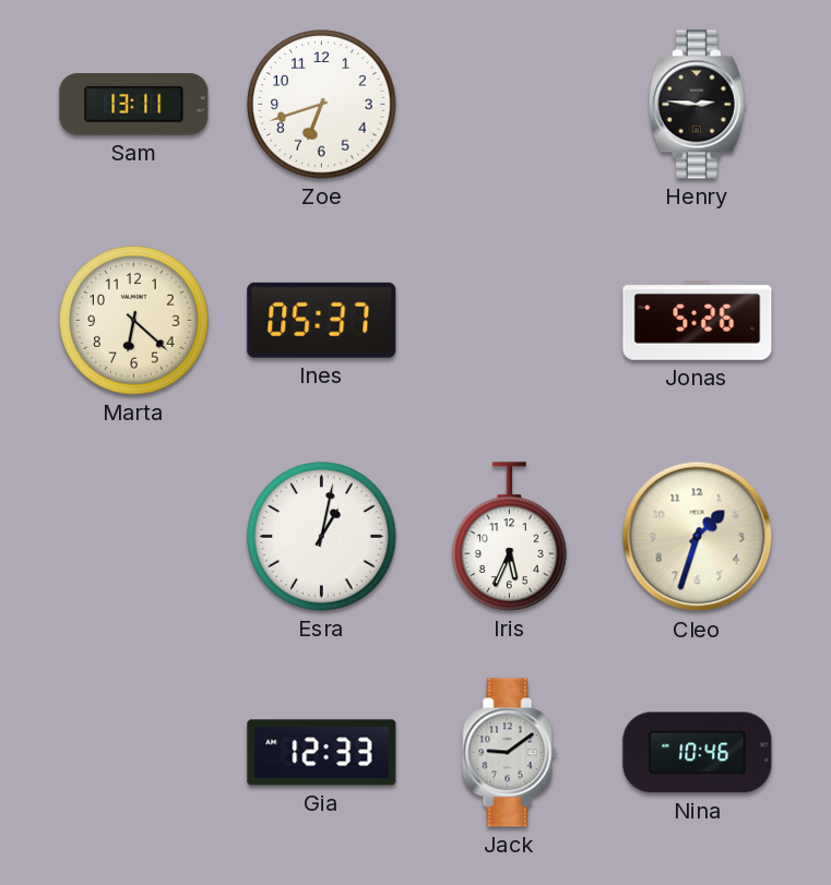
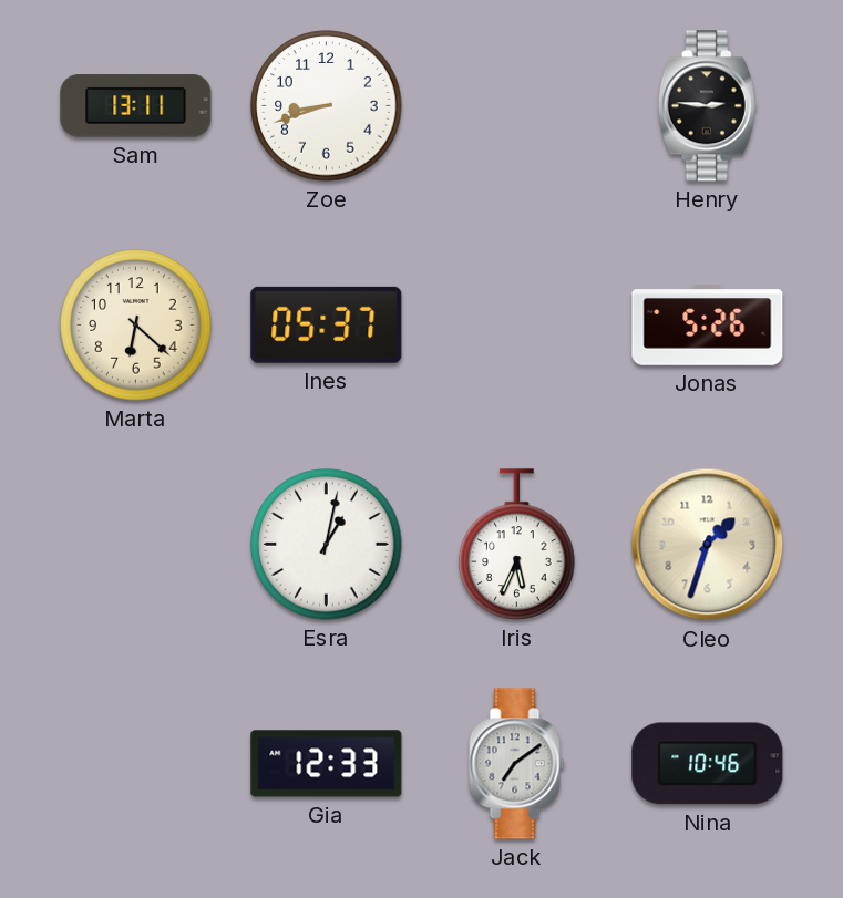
Zoe: 6:42 -> 8:42
Jack: 9:09 -> 7:09
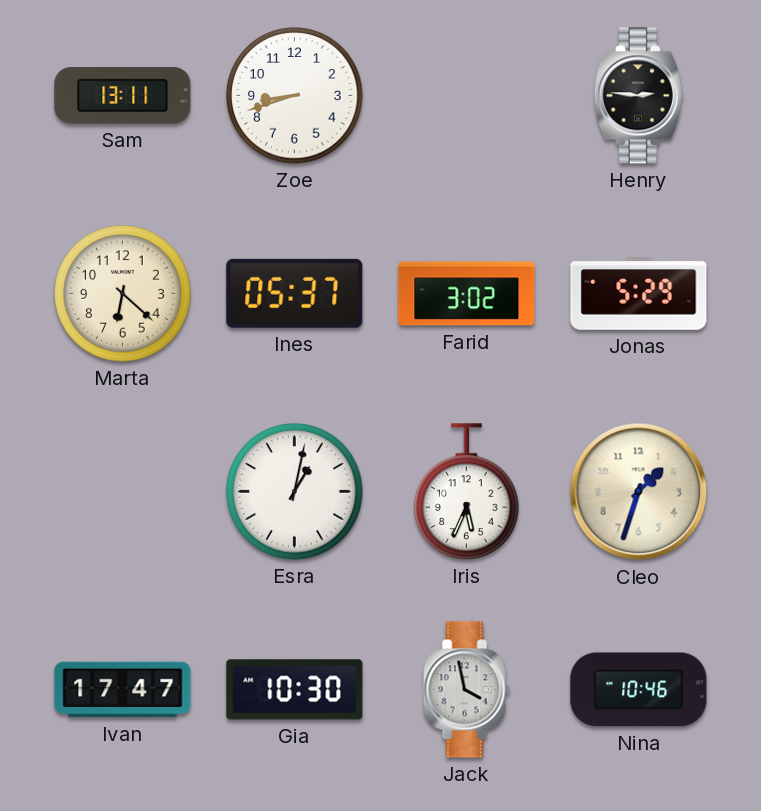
Farid: none -> 3:02
Jonas: 5:26 -> 5:29
Ivan: none -> 17:47
Gia: 12:33 -> 10:30
Jack: 7:09 -> 3:58
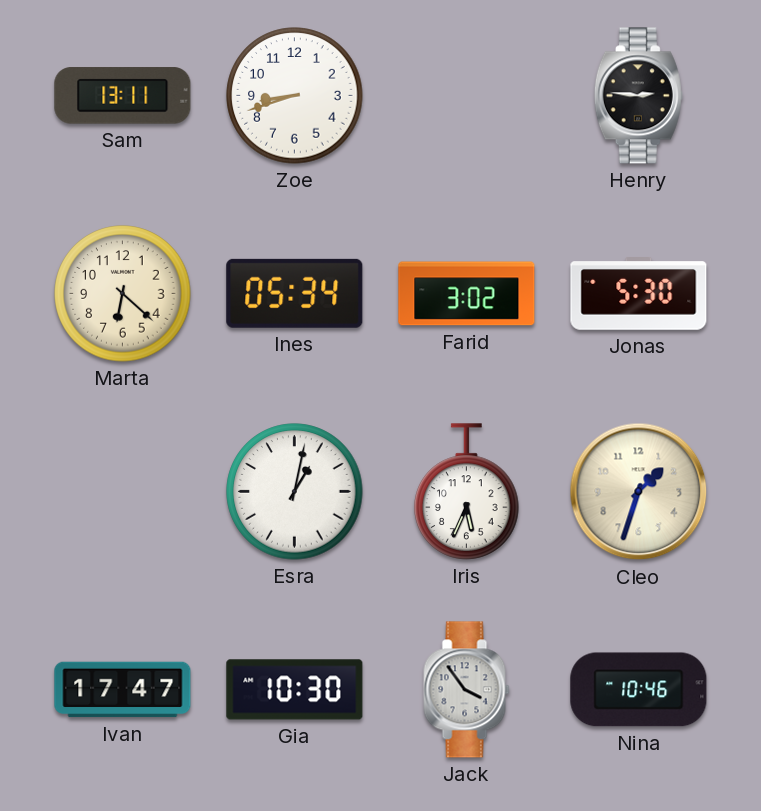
Ines: 05:37 -> 05:34
Jonas: 5:29 -> 5:30
Jack: 3:58 -> 3:54
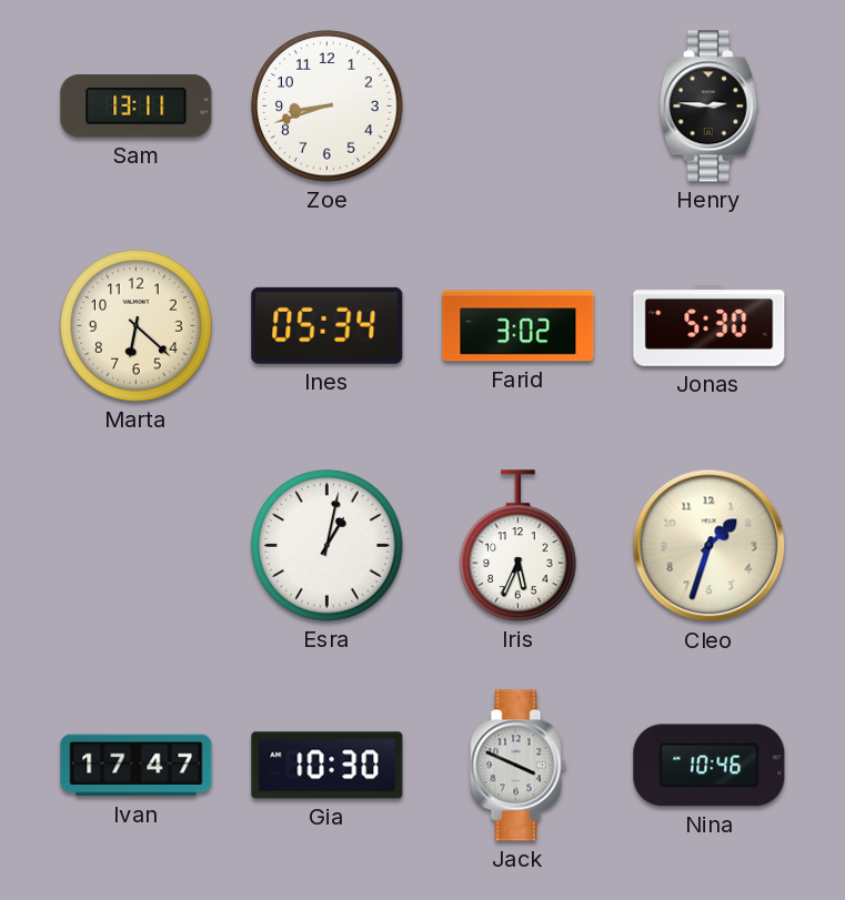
Jack: 3:54 -> 3:49
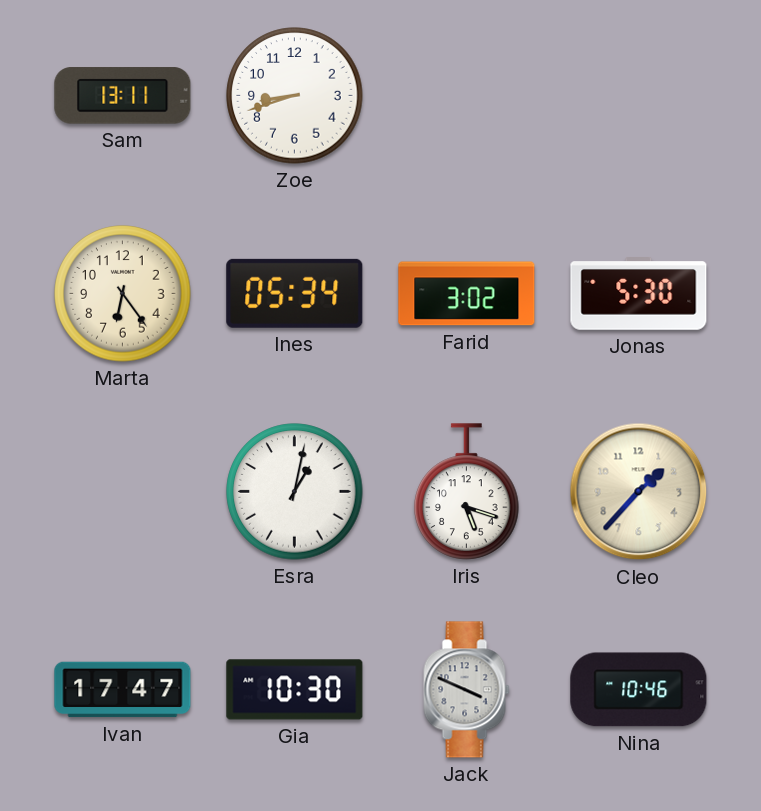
Henry: 2:46 -> none
Marta: 6:22 -> 6:24
Iris: 5:34 -> 5:18
Cleo: 1:33 -> 1:37
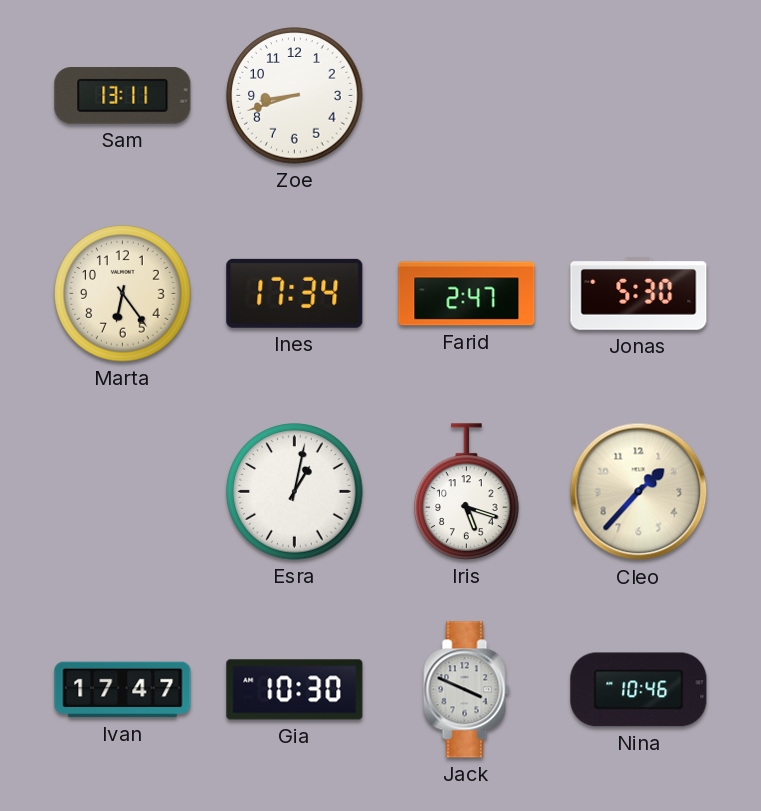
Ines: 05:34 -> 17:34
Farid: 3:02 -> 2:47
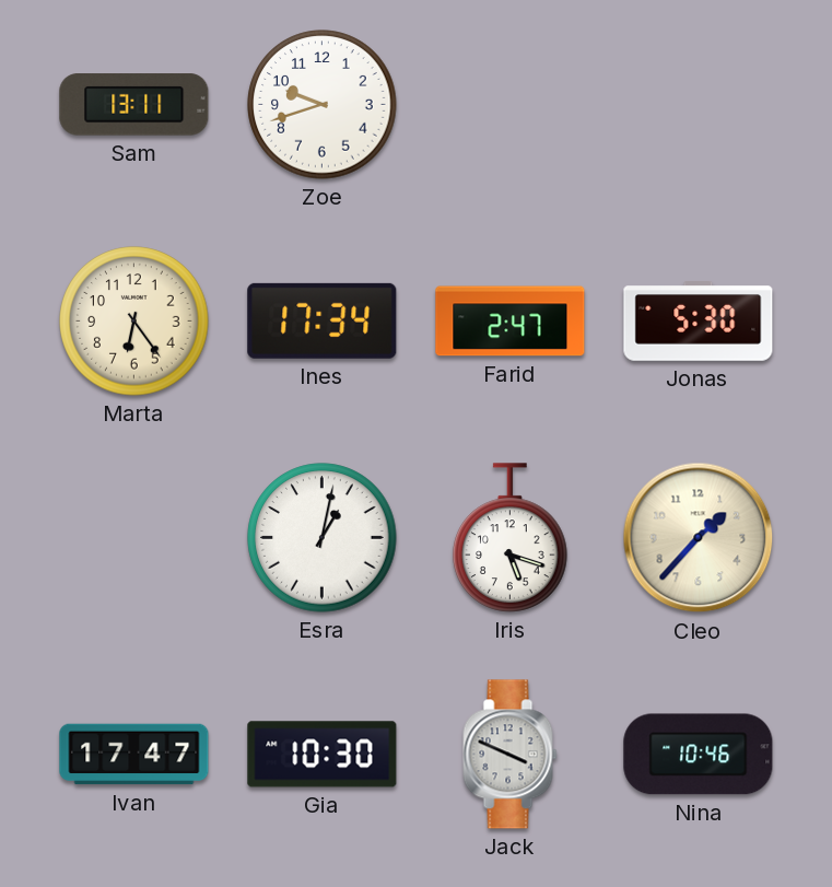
Zoe: 8:42 -> 9:42
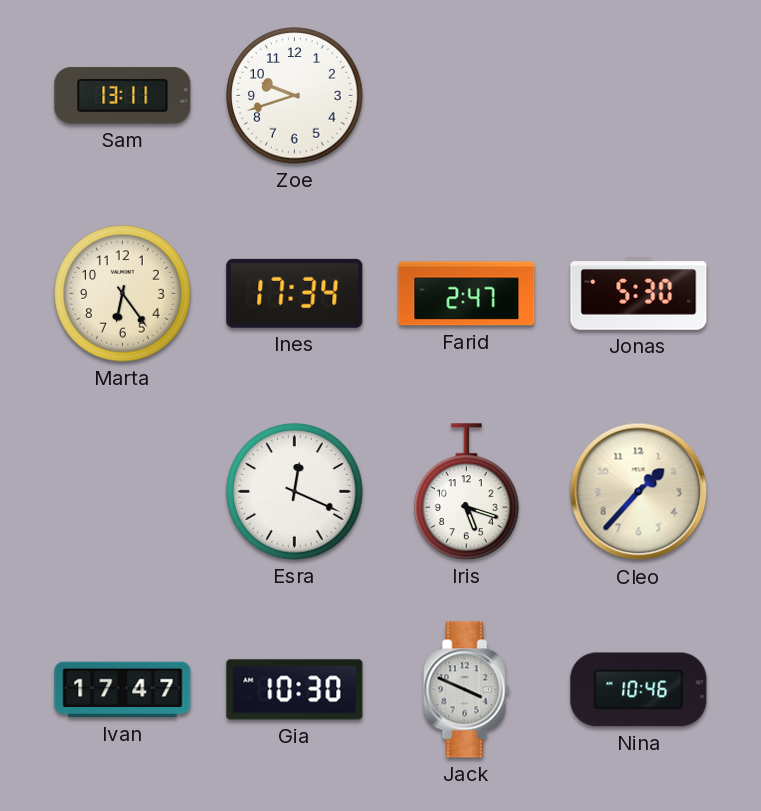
Esra: 1:02 -> 12:19
